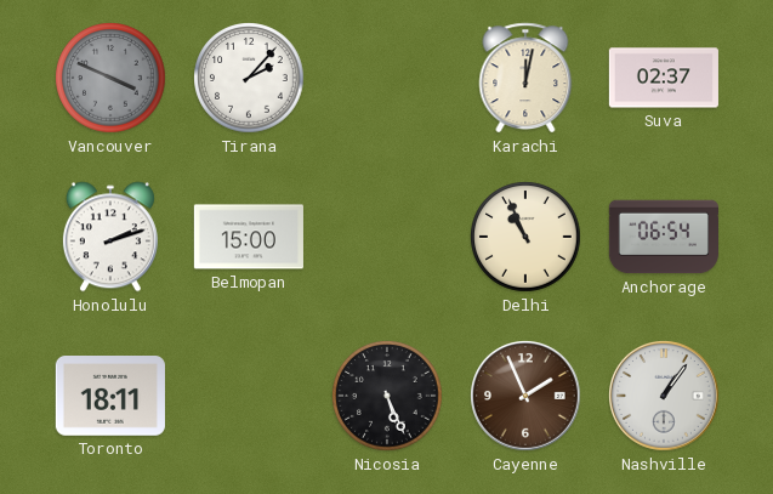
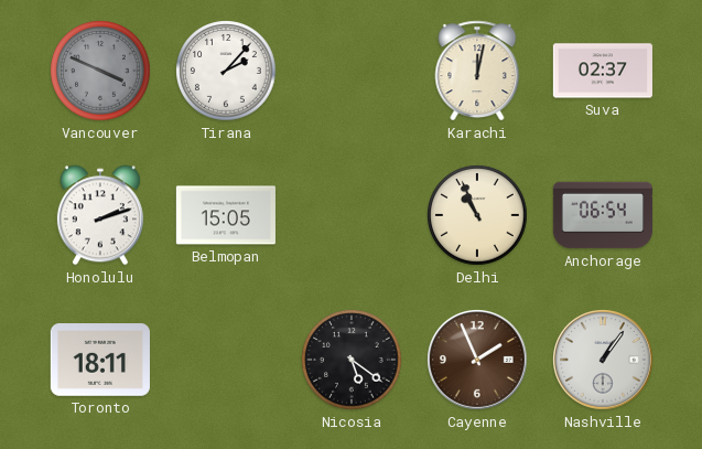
Belmopan: 15:00 -> 15:05
Nicosia: 5:26 -> 5:21
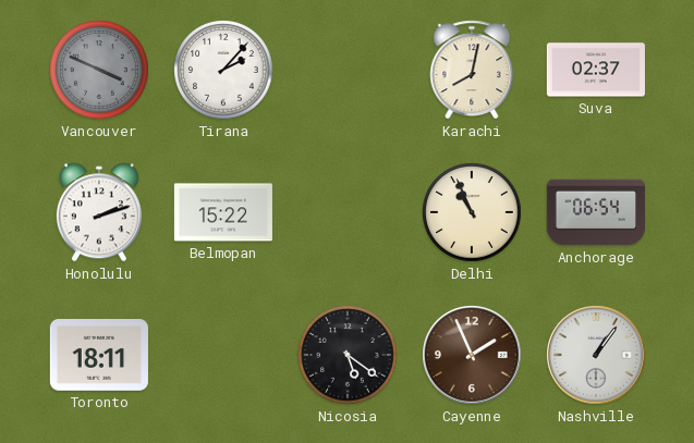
Karachi: 12:02 -> 8:02
Belmopan: 15:05 -> 15:22
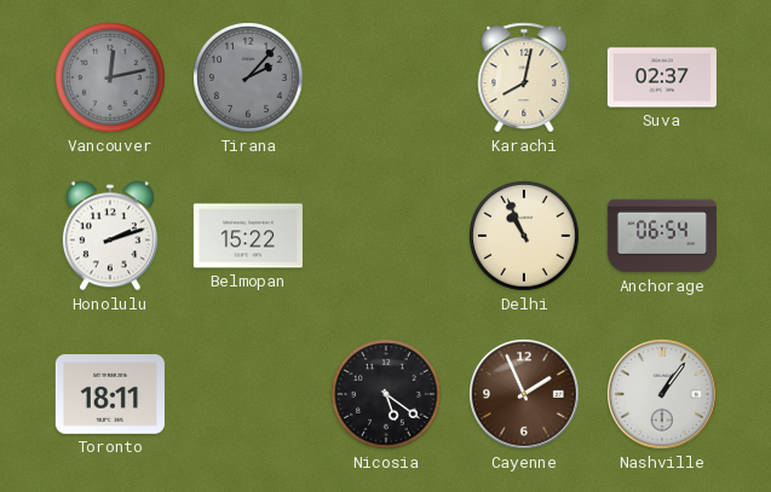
Vancouver: 3:49 -> 12:13
Tirana dial: white -> grey
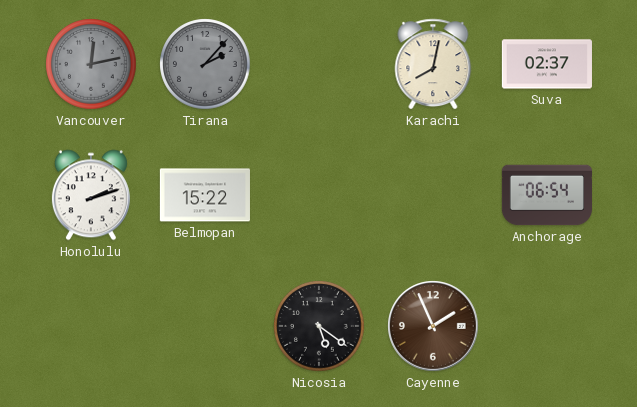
Delhi: 10:56 -> none
Toronto: 18:11 -> none
Nashville: 1:06 -> none
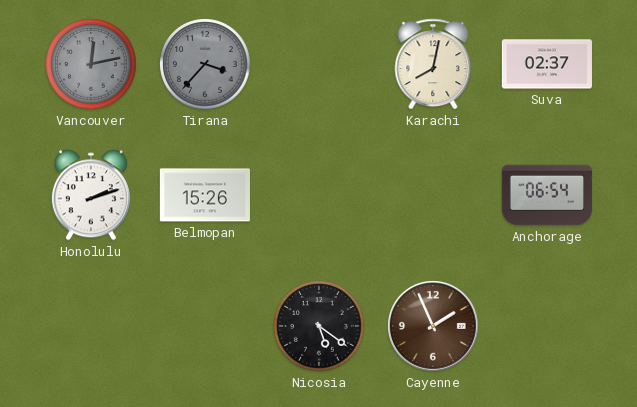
Tirana: 2:07 -> 3:37
Belmopan: 15:22 -> 15:26
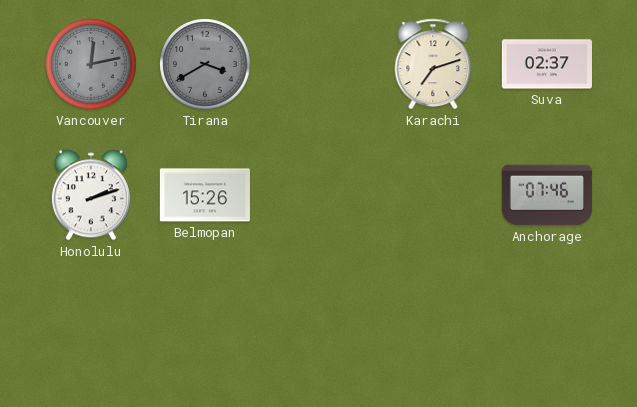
Tirana: 3:37 -> 3:40
Karachi: 8:02 -> 7:12
Anchorage: 06:54 -> 07:46
Nicosia: 5:21 -> none
Cayenne: 1:56 -> none
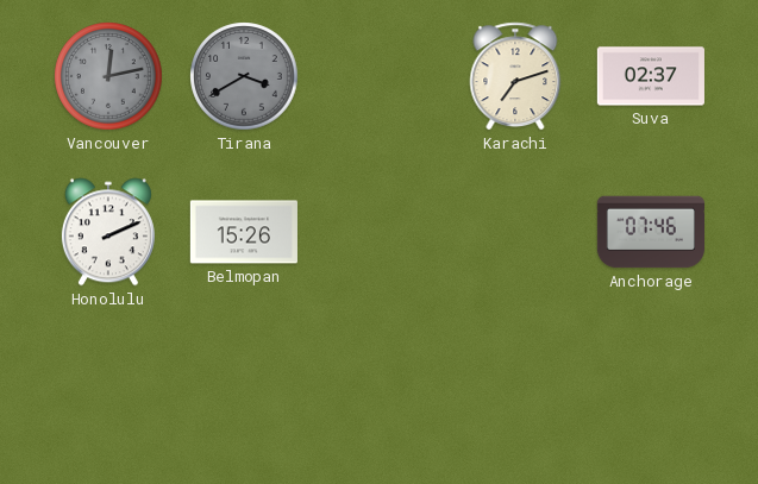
Honolulu: 2:12 -> 2:11
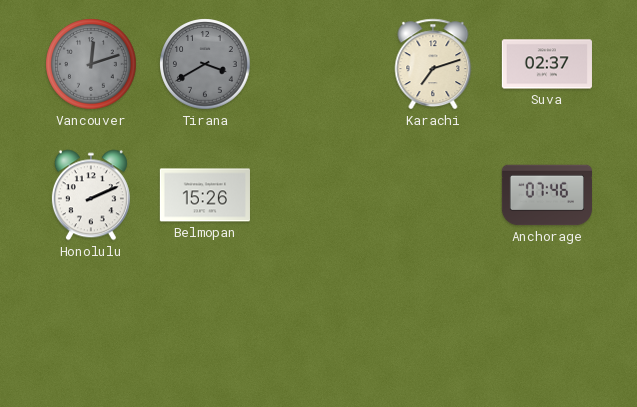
Vancouver: 12:13 -> 12:12
